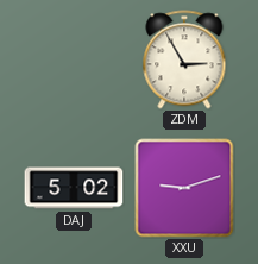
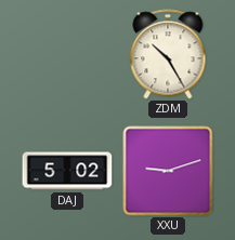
ZDM: 2:55 -> 10:25
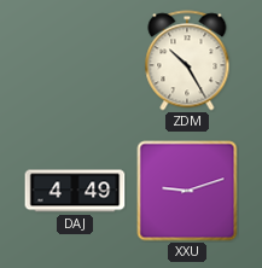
DAJ: 5:02 -> 4:49
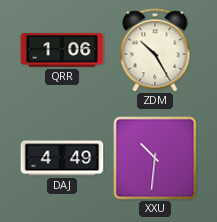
QRR: none -> 1:06
XXU: 9:12 -> 10:31
